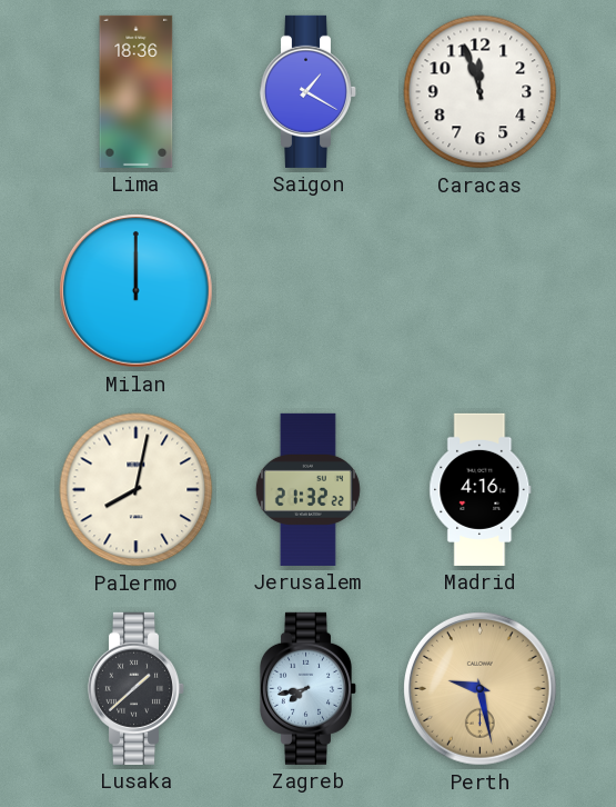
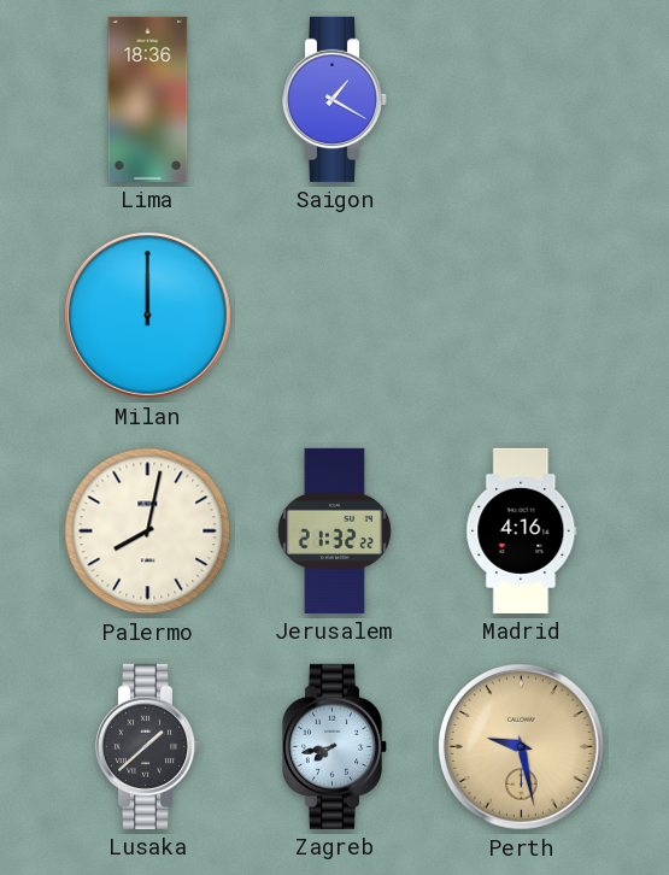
Caracas: 11:57 -> none
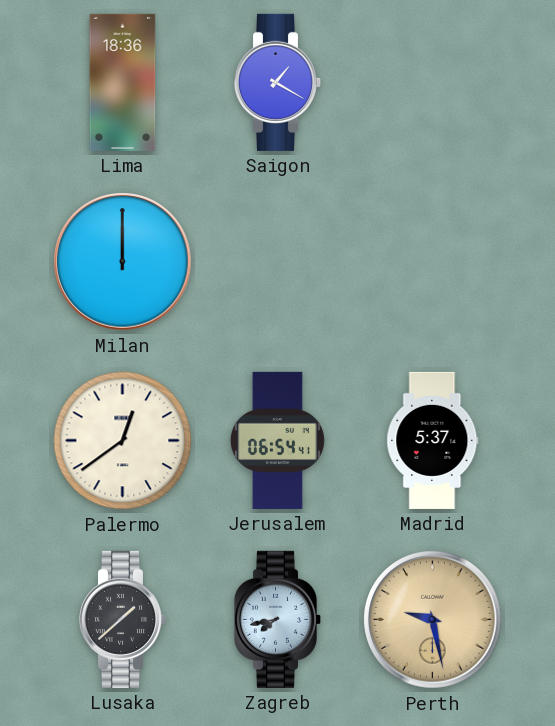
Palermo: 8:02 -> 12:39
Jerusalem: 21:32 -> 06:54
Madrid: 4:16 -> 5:37
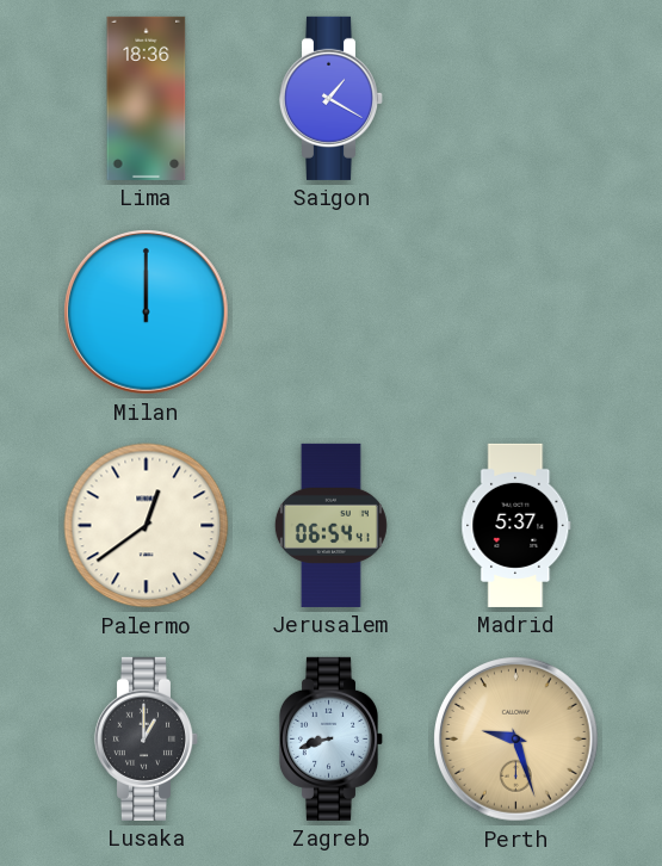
Lusaka: 1:38 -> 1:00
Zagreb: 7:43 -> 8:42
Perth: 9:28 -> 9:27
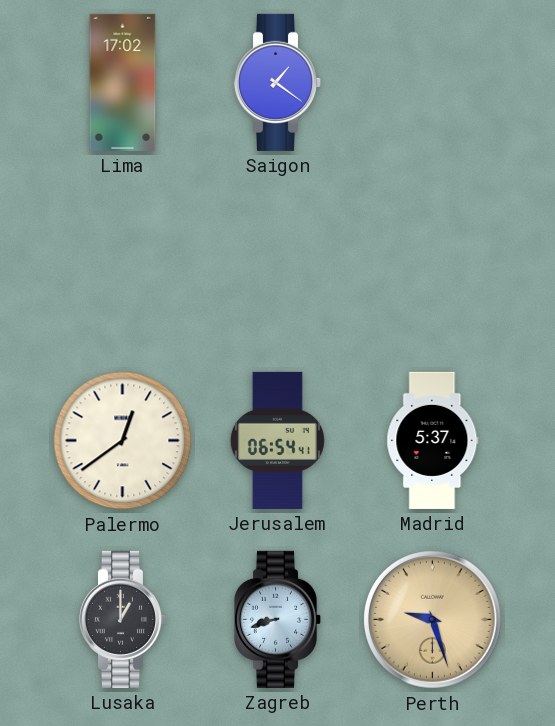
Lima: 18:36 -> 17:02
Saigon: 1:20 -> 1:21
Milan: 12:00 -> none
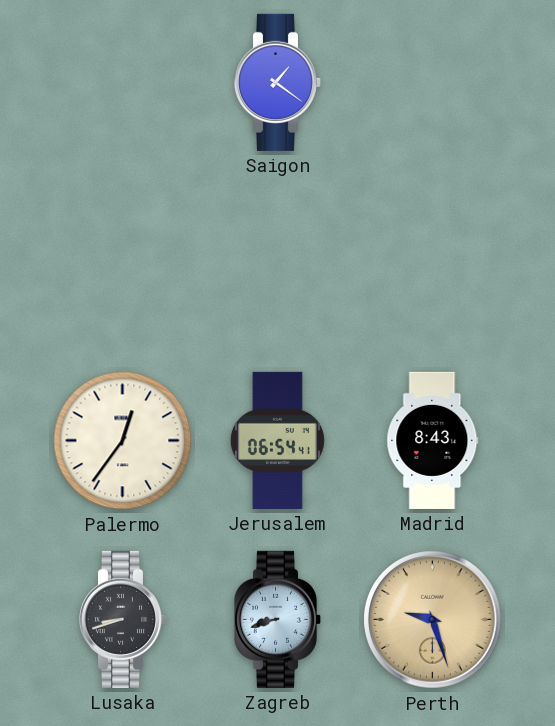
Lima: 17:02 -> none
Palermo: 12:39 -> 12:36
Madrid: 5:37 -> 8:43
Lusaka: 1:00 -> 8:42
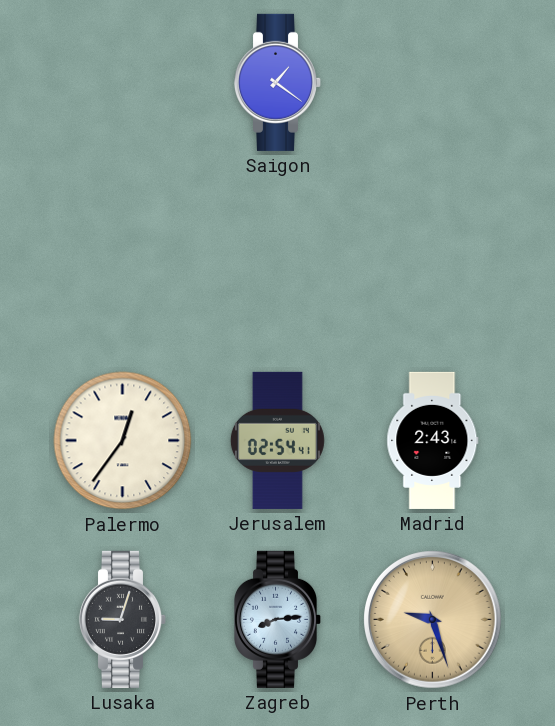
Jerusalem: 06:54 -> 02:54
Madrid: 8:43 -> 2:43
Lusaka: 8:42 -> 9:03
Zagreb: 8:42 -> 8:14
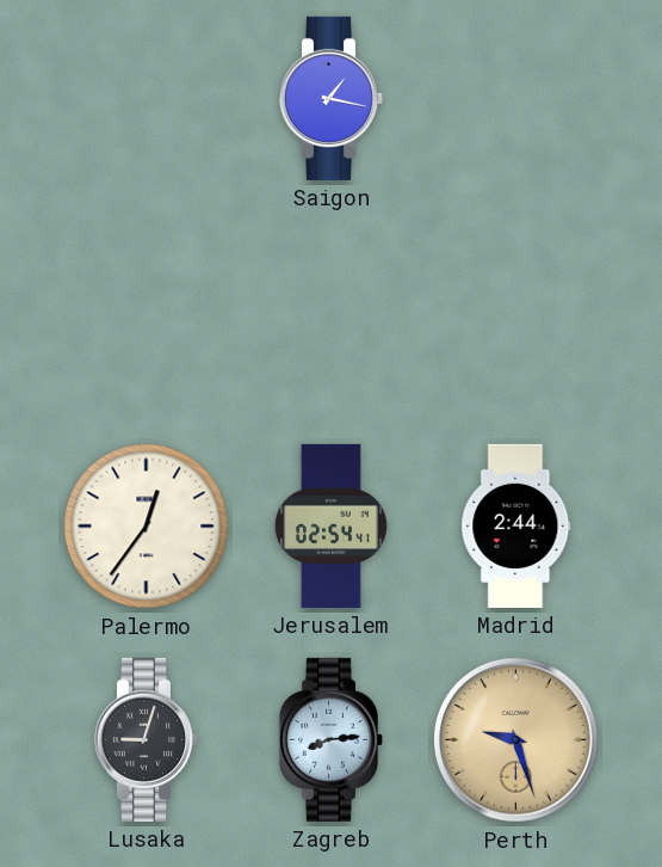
Saigon: 1:21 -> 1:17
Madrid: 2:43 -> 2:44
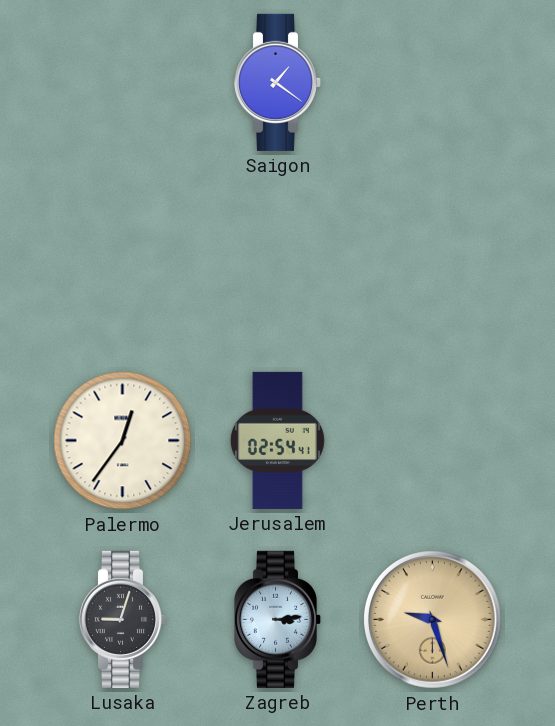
Saigon: 1:17 -> 1:21
Madrid: 2:44 -> none
Zagreb: 8:14 -> 3:14
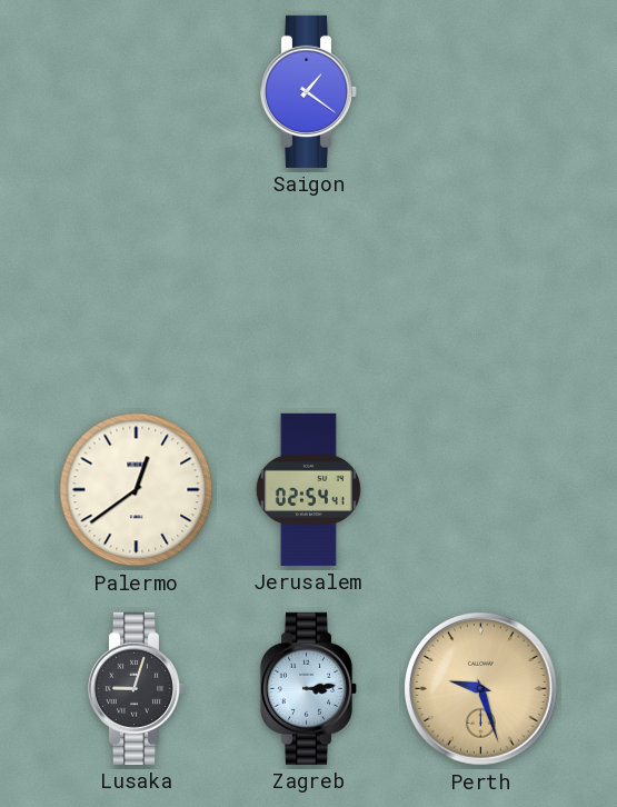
Palermo: 12:36 -> 12:39
